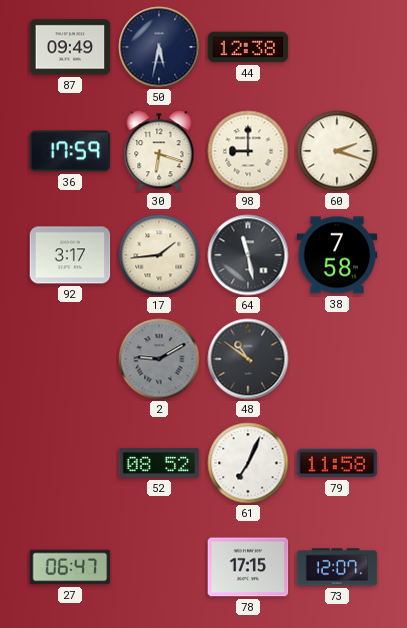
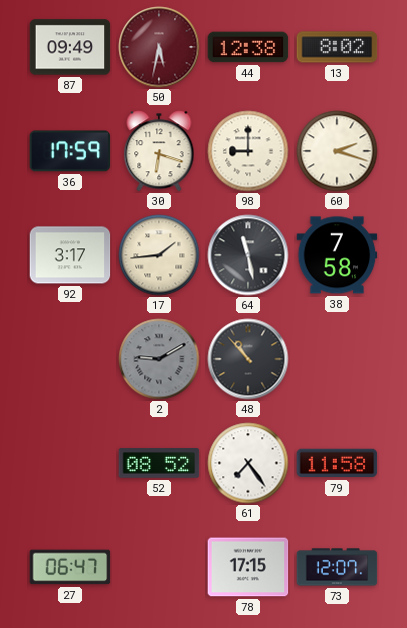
50 dial: navy -> burgundy
13: none -> 8:02
48: 10:51 -> 10:53
61: 7:04 -> 7:24
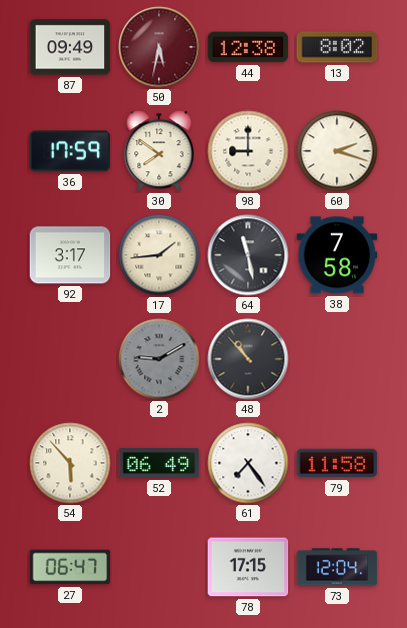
30: 6:18 -> 7:51
54: none -> 5:53
52: 08:52 -> 06:49
73: 12:07 -> 12:04
